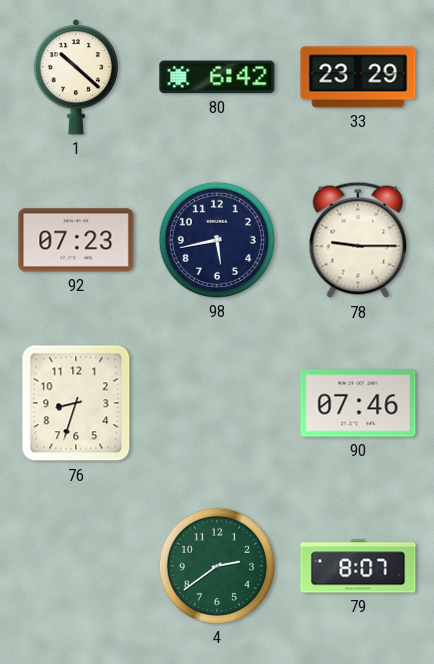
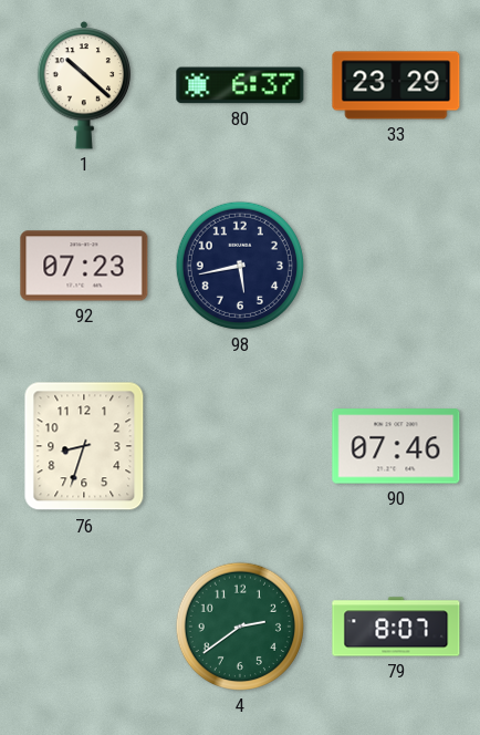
80: 6:42 -> 6:37
78: 9:15 -> none
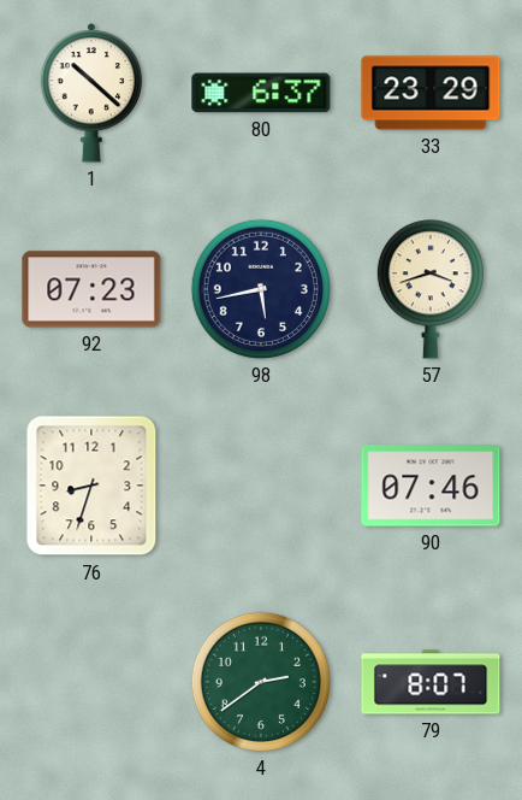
57: none -> 3:42
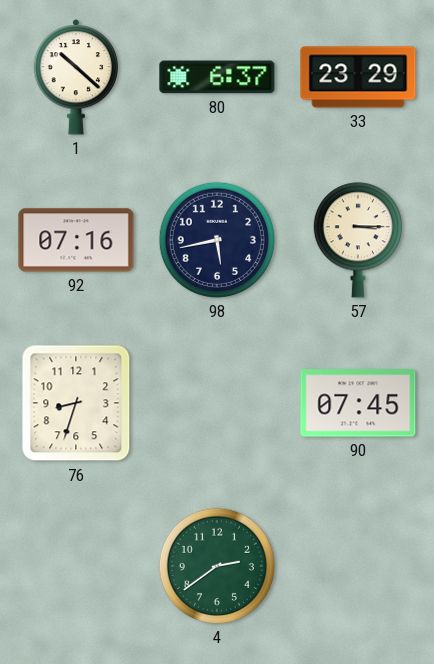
92: 07:23 -> 07:16
57: 3:42 -> 3:15
90: 07:46 -> 07:45
79: 8:07 -> none
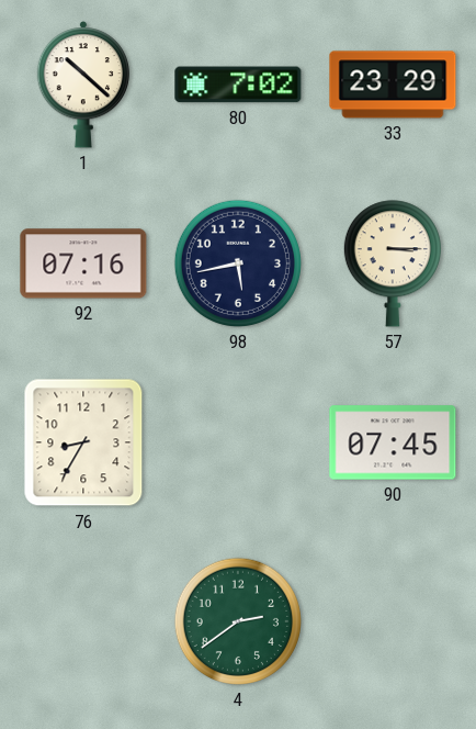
80: 6:37 -> 7:02
76: 8:33 -> 8:35
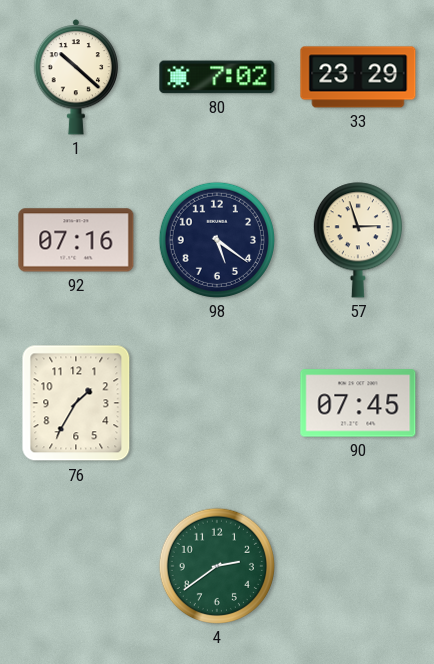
98: 5:43 -> 5:21
57: 3:15 -> 2:57
76: 8:35 -> 1:35
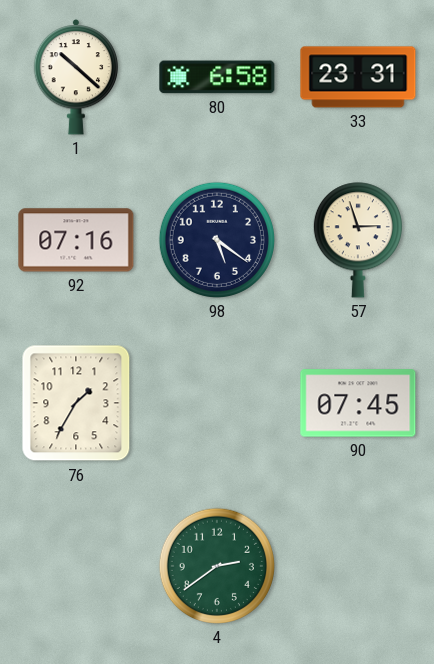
80: 7:02 -> 6:58
33: 23:29 -> 23:31
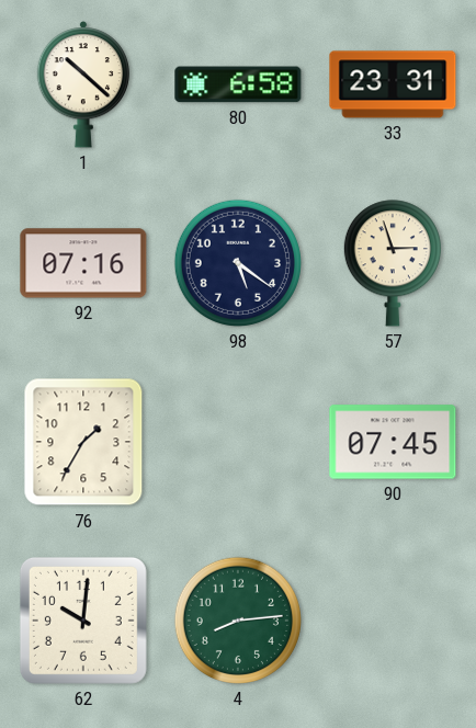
62: none -> 10:01
4: 2:39 -> 8:14
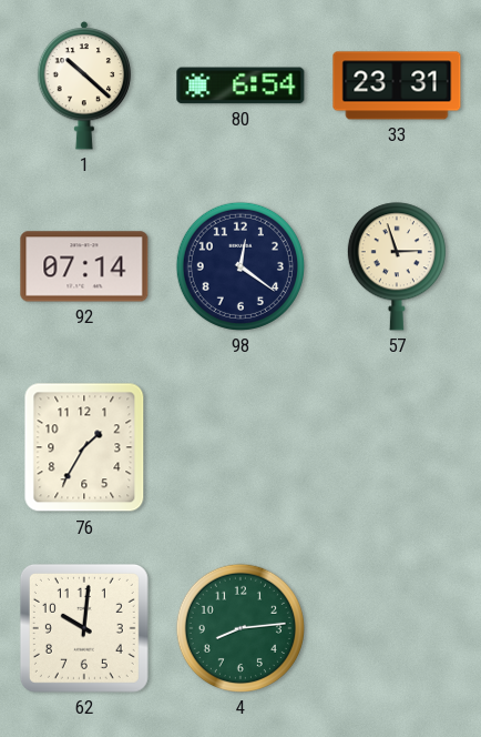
80: 6:58 -> 6:54
92: 07:16 -> 07:14
98: 5:21 -> 12:21
90: 07:45 -> none
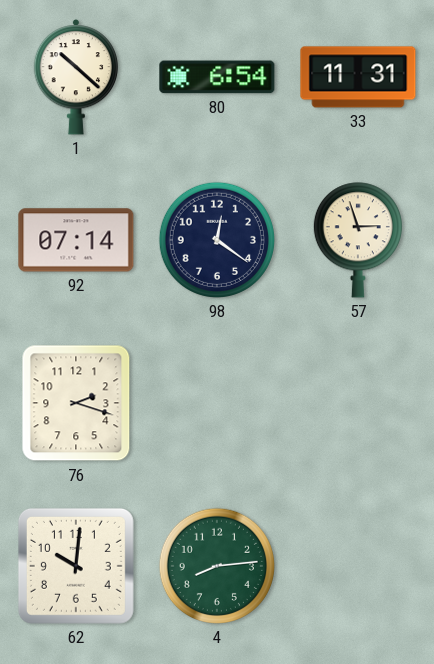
33: 23:31 -> 11:31
76: 1:35 -> 2:18
